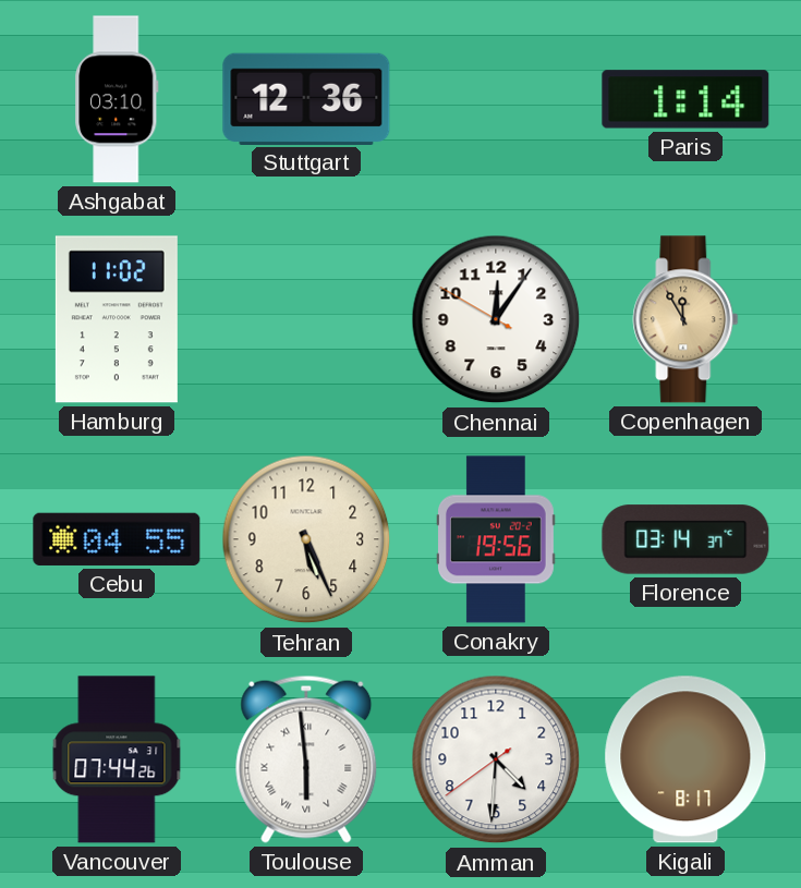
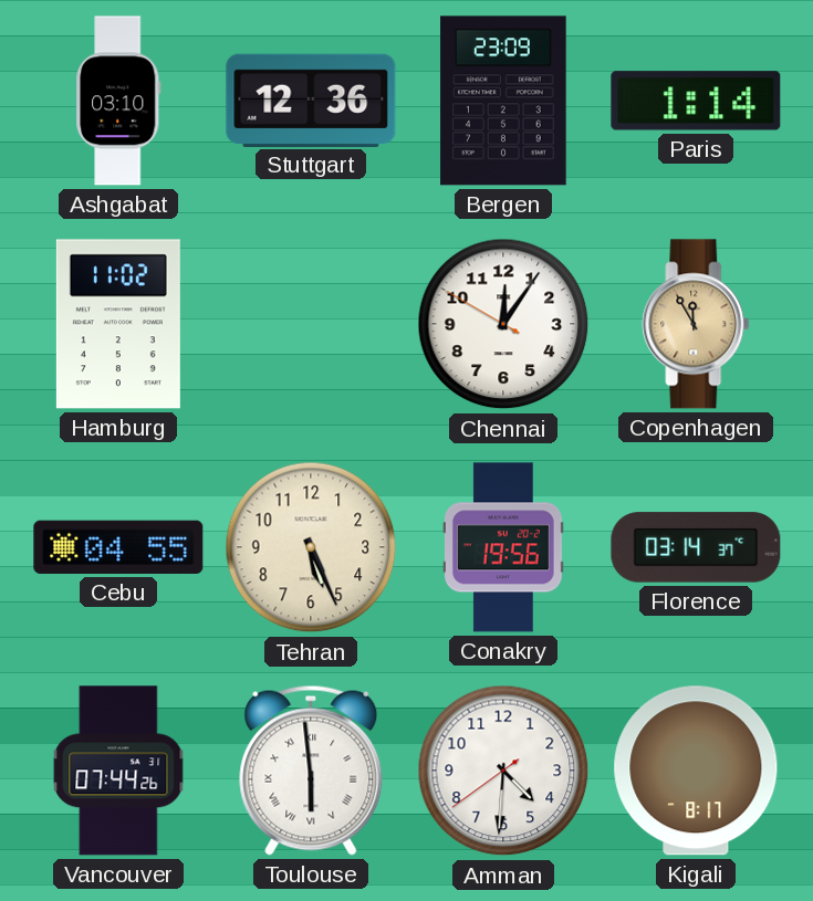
Bergen: none -> 23:09
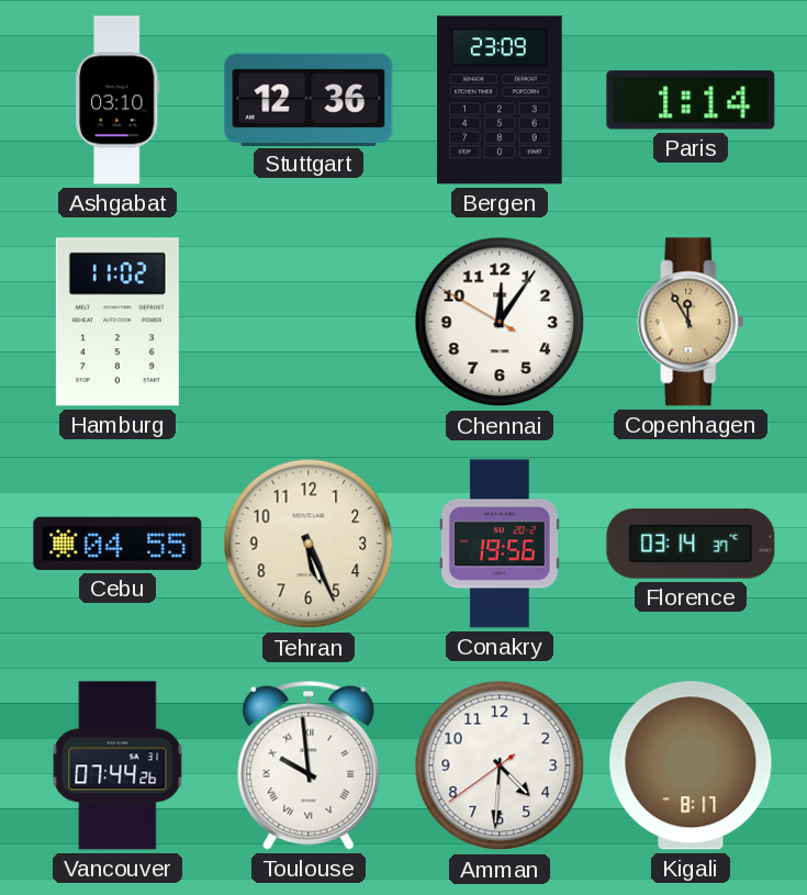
Toulouse: 5:59 -> 9:59
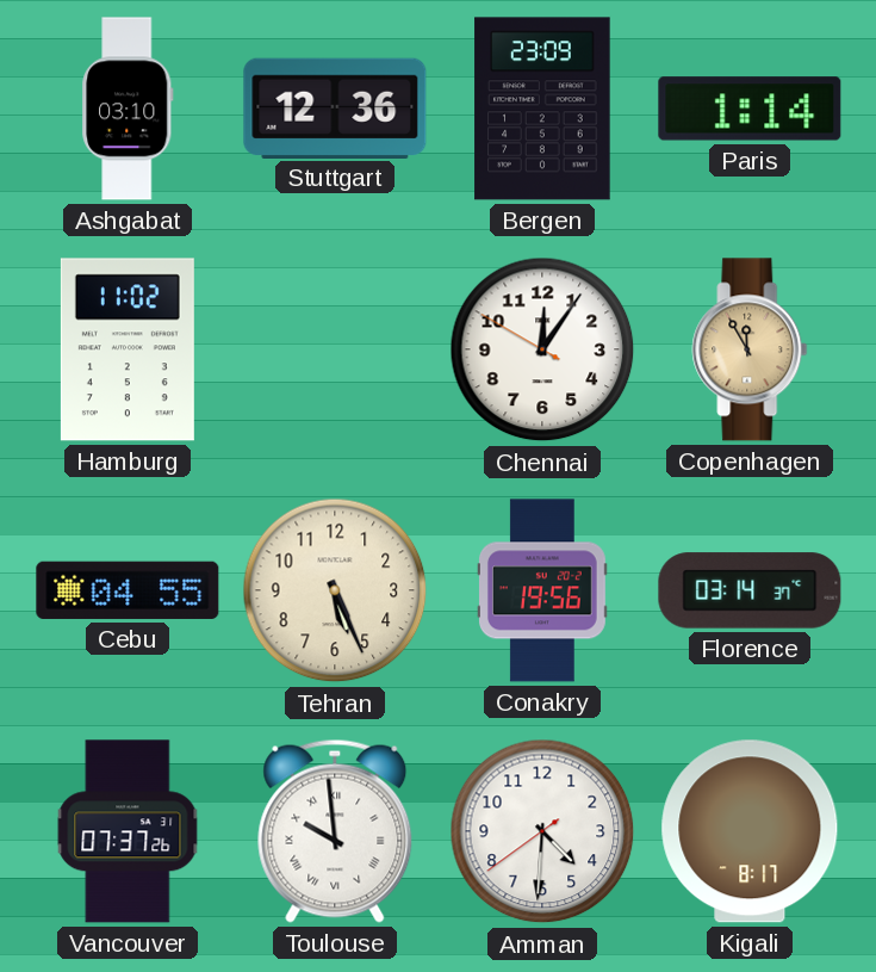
Vancouver: 07:44 -> 07:37
